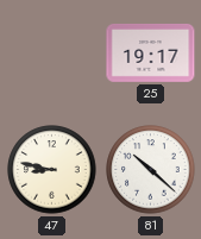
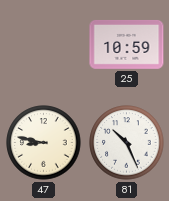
25: 19:17 -> 10:59
81: 10:22 -> 10:26
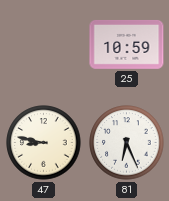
81: 10:26 -> 6:26
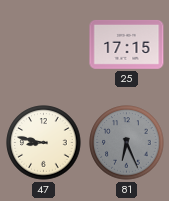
25: 10:59 -> 17:15
81 dial: white -> grey
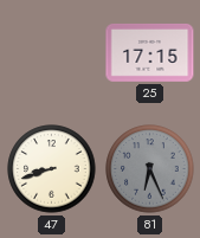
47: 8:47 -> 8:42
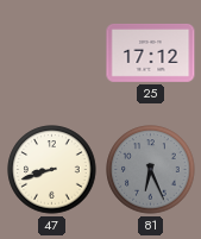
25: 17:15 -> 17:12
